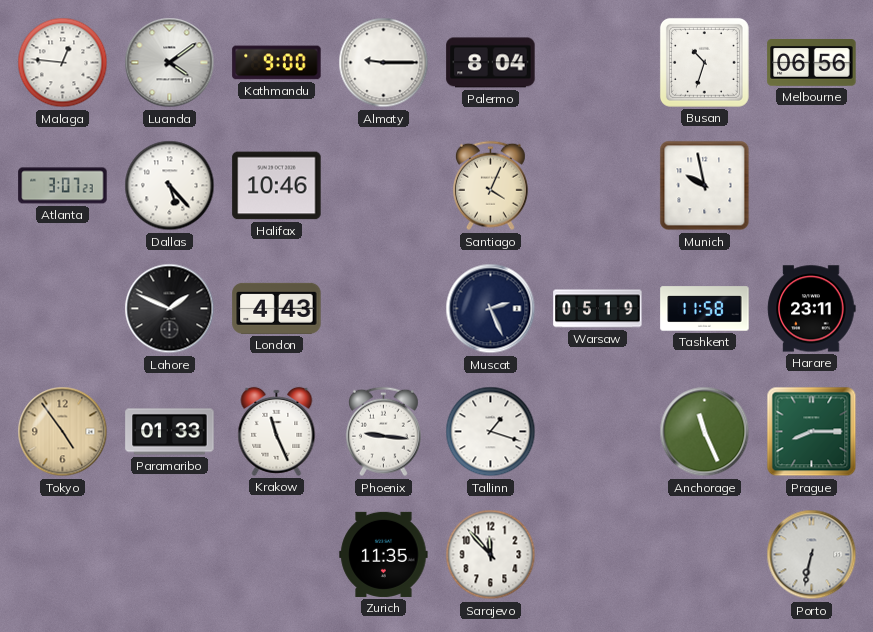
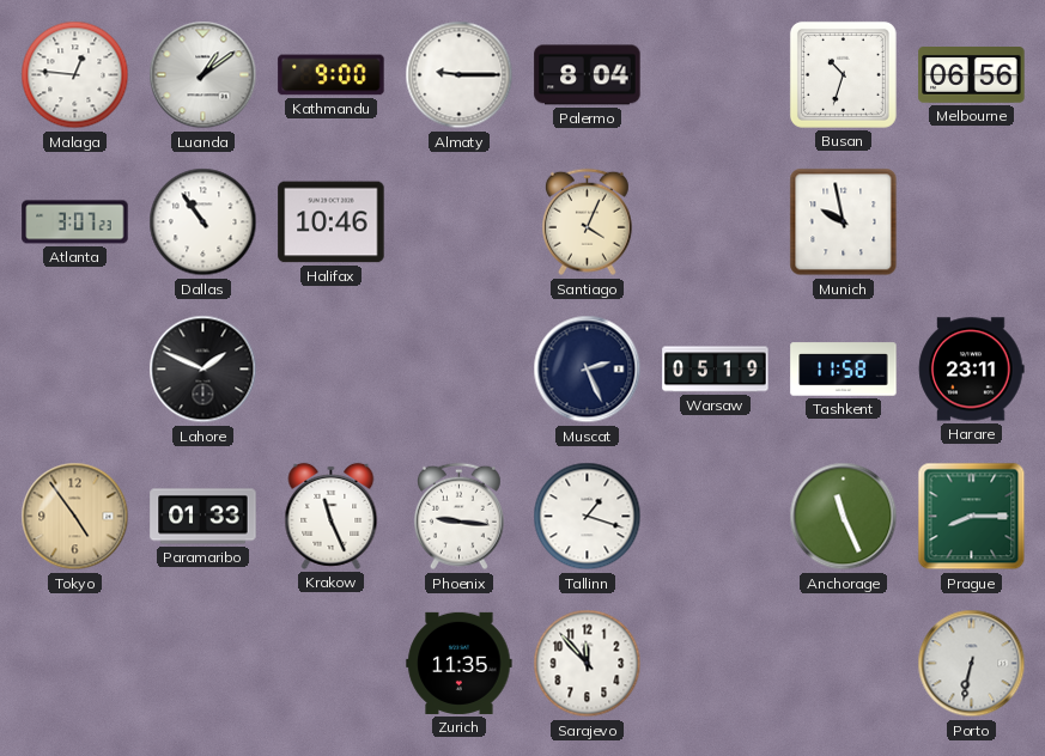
Luanda: 4:09 -> 1:09
Dallas: 5:23 -> 10:54
London: 4:43 -> none
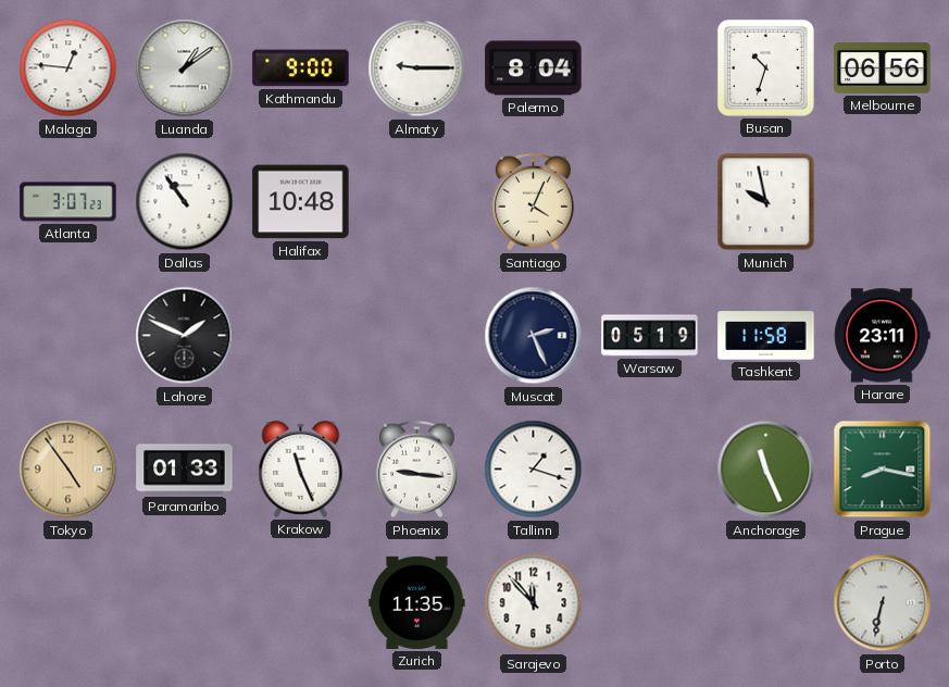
Halifax: 10:46 -> 10:48
Prague: 8:15 -> 8:17
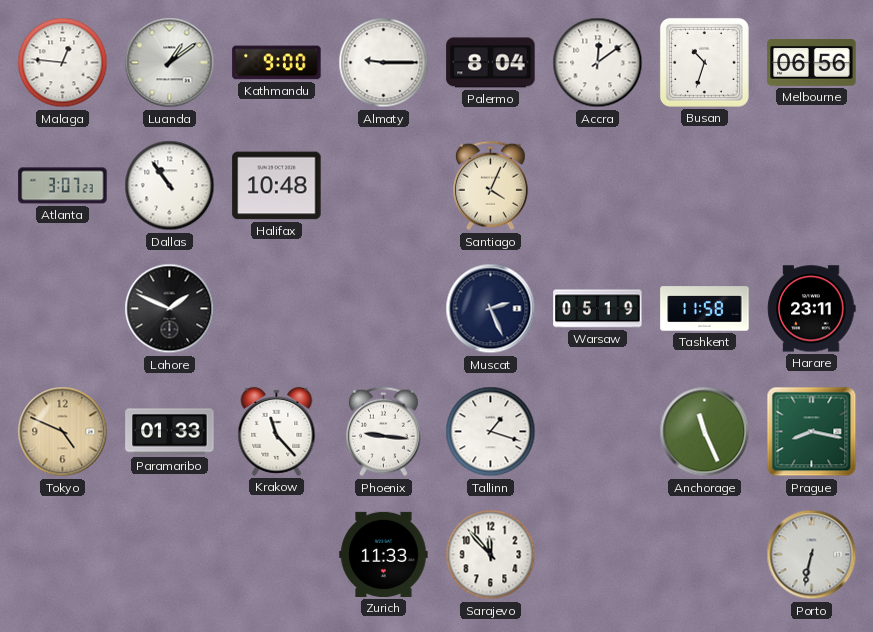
Accra: none -> 12:09
Munich: 9:58 -> none
Tokyo: 4:54 -> 4:49
Krakow: 11:26 -> 11:23
Zurich: 11:35 -> 11:33
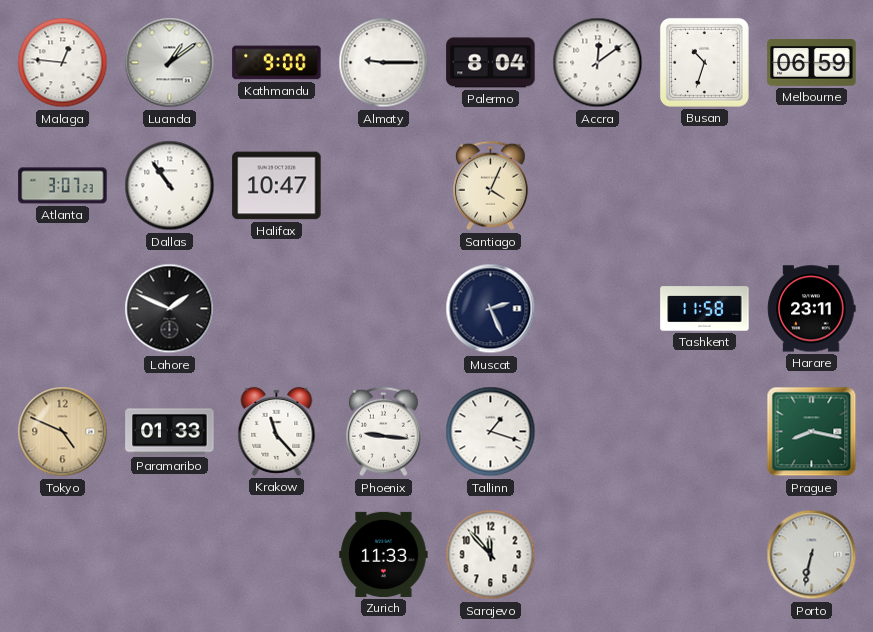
Melbourne: 06:56 -> 06:59
Halifax: 10:48 -> 10:47
Warsaw: 05:19 -> none
Anchorage: 11:26 -> none
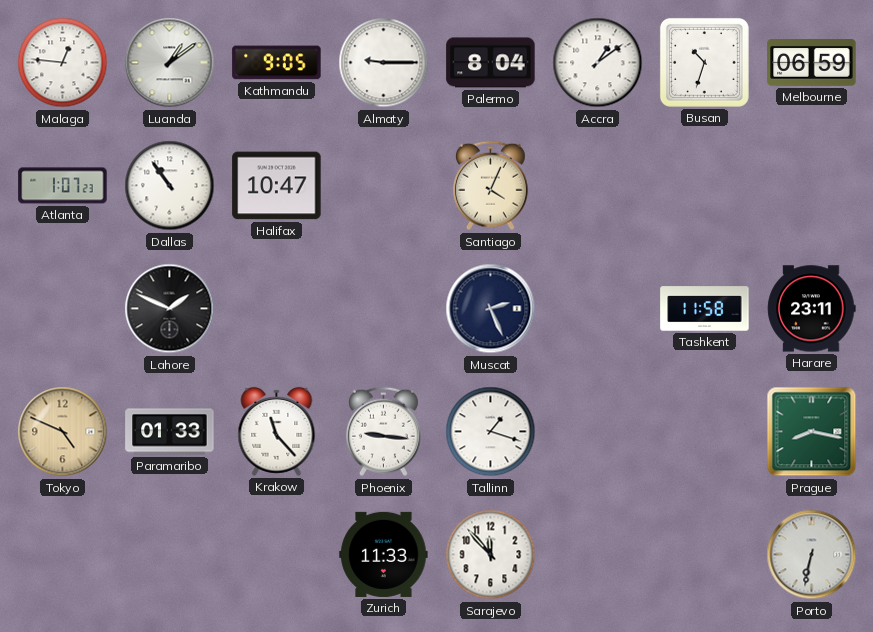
Kathmandu: 9:00 -> 9:05
Accra: 12:09 -> 1:09
Atlanta: 3:07 -> 1:07
